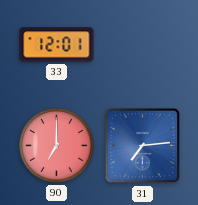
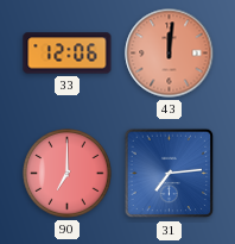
33: 12:01 -> 12:06
43: none -> 12:01
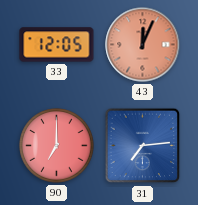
33: 12:06 -> 12:05
43: 12:01 -> 12:04
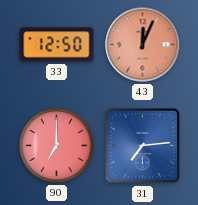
33: 12:05 -> 12:50
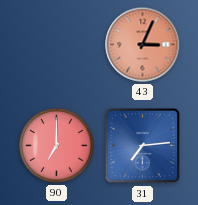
33: 12:50 -> none
43: 12:04 -> 3:04
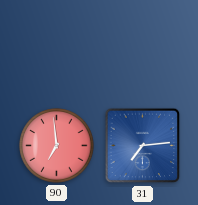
43: 3:04 -> none
90: 7:00 -> 6:59
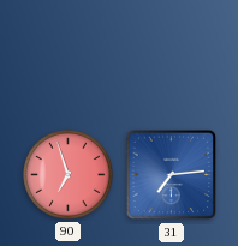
90: 6:59 -> 6:57
